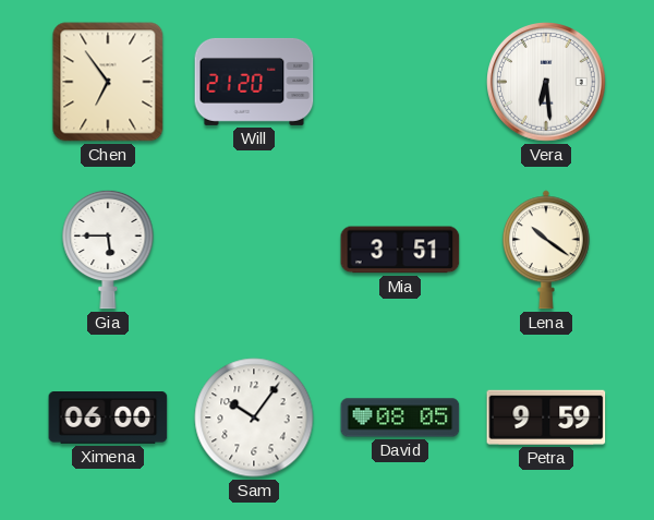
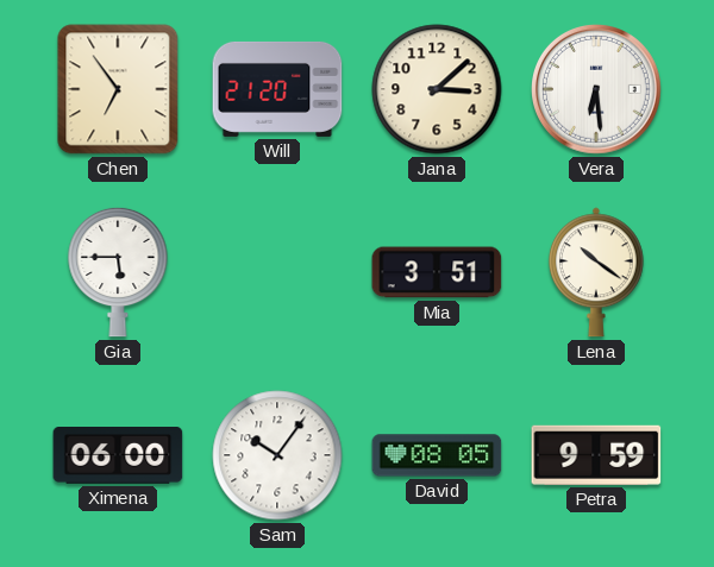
Jana: none -> 3:08
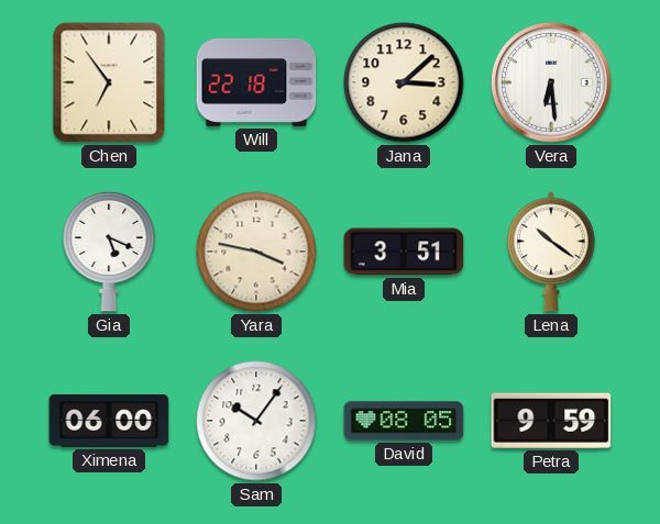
Will: 21:20 -> 22:18
Gia: 5:45 -> 5:19
Yara: none -> 3:47
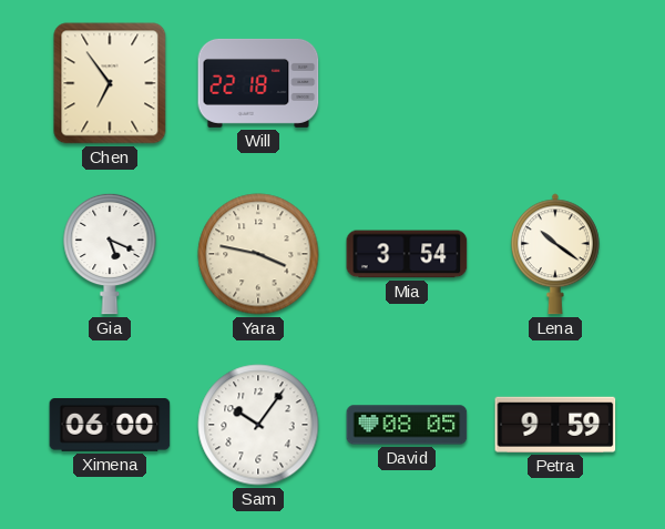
Jana: 3:08 -> none
Vera: 6:29 -> none
Mia: 3:51 -> 3:54
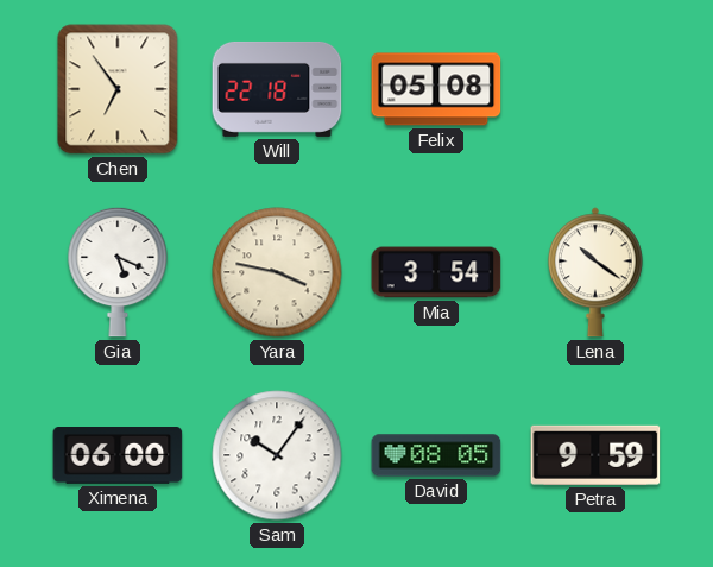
Felix: none -> 05:08
